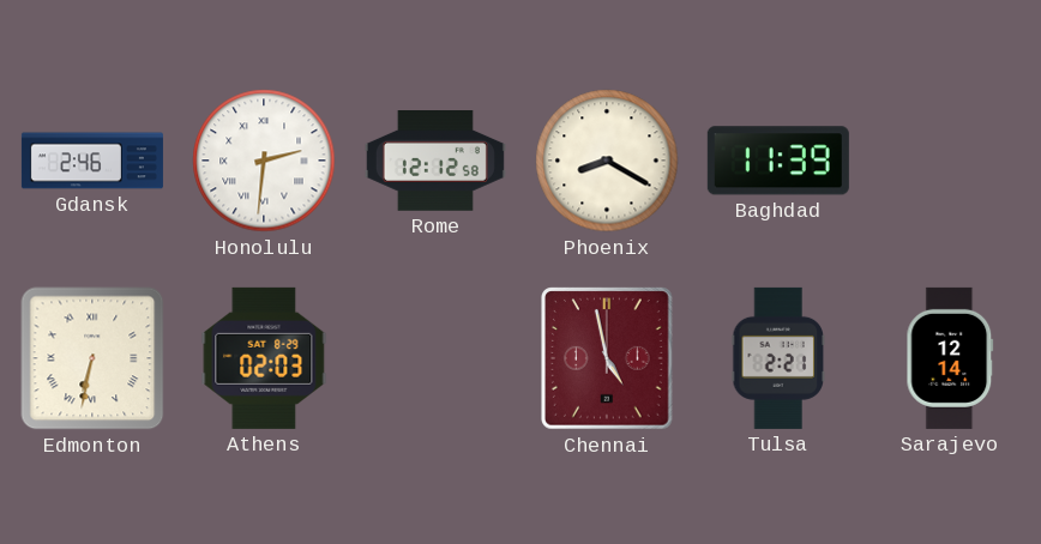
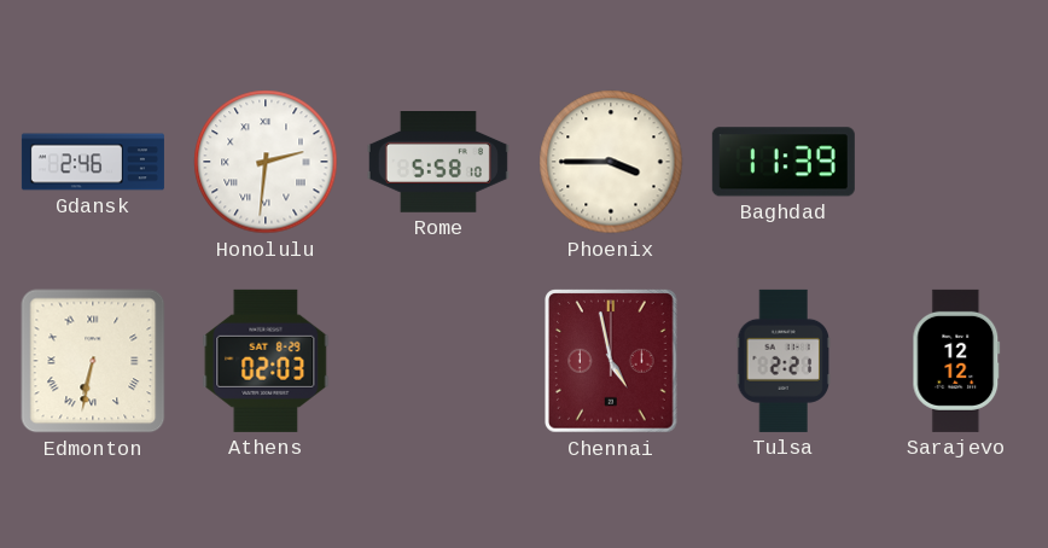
Rome: 12:12 -> 5:58
Phoenix: 8:20 -> 3:45
Sarajevo: 12:14 -> 12:12
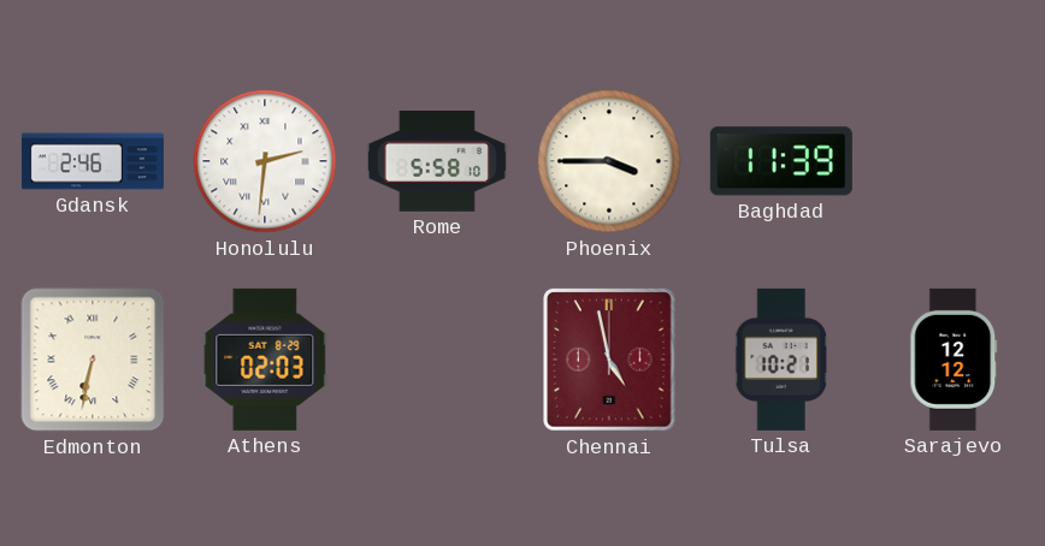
Tulsa: 2:21 -> 10:21
